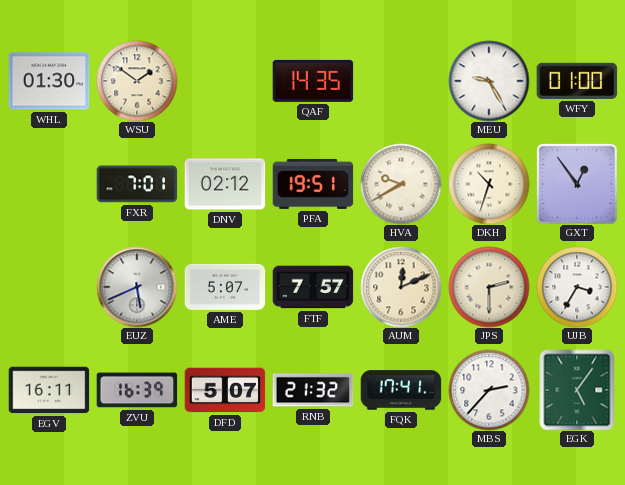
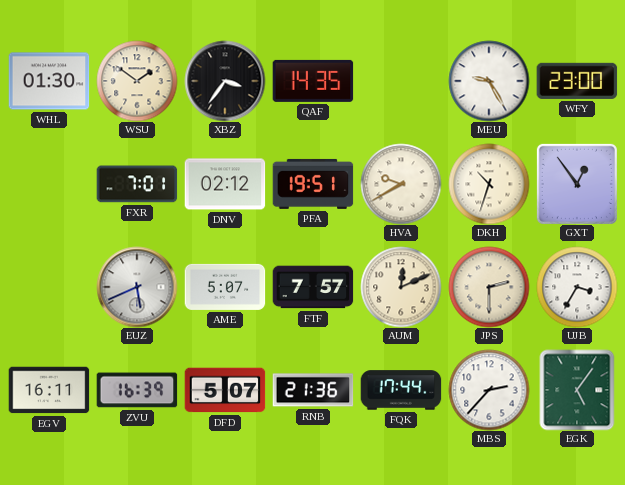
XBZ: none -> 3:36
WFY: 01:00 -> 23:00
RNB: 21:32 -> 21:36
FQK: 17:41 -> 17:44
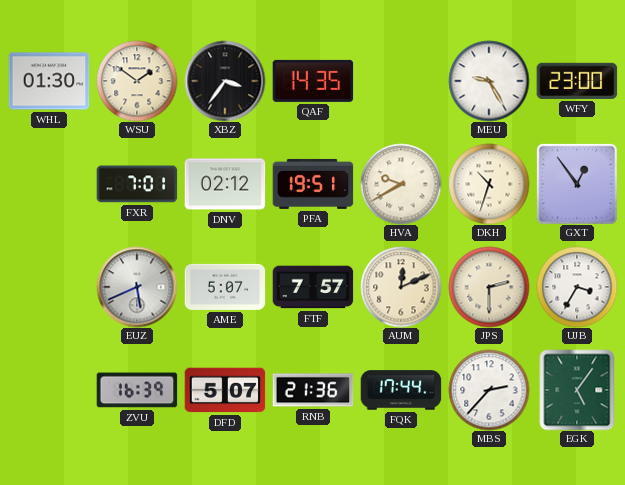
EGV: 16:11 -> none
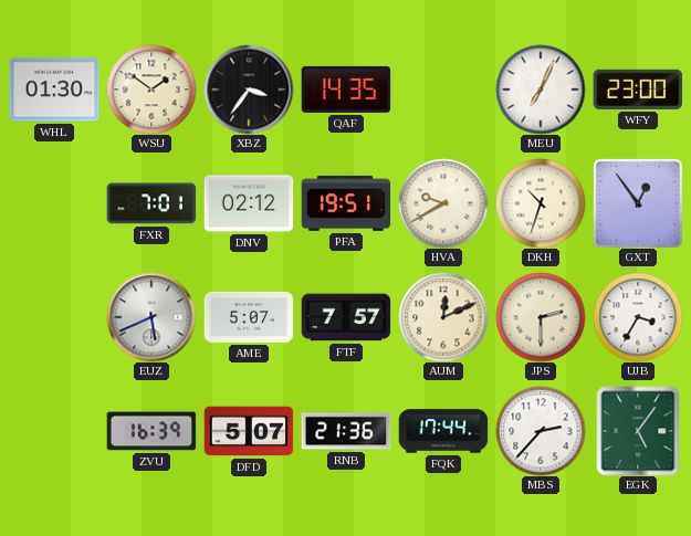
MEU: 9:25 -> 7:04
